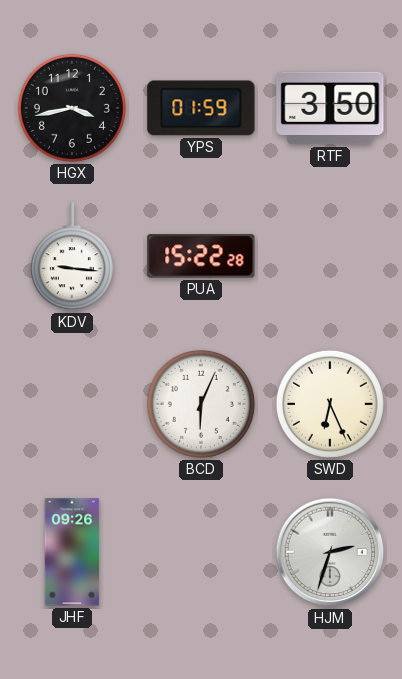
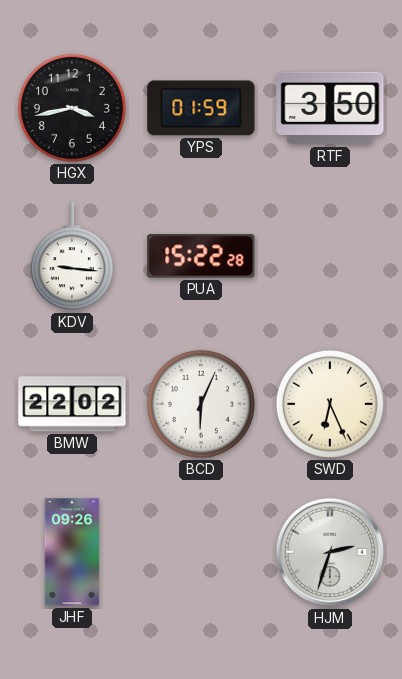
BMW: none -> 22:02
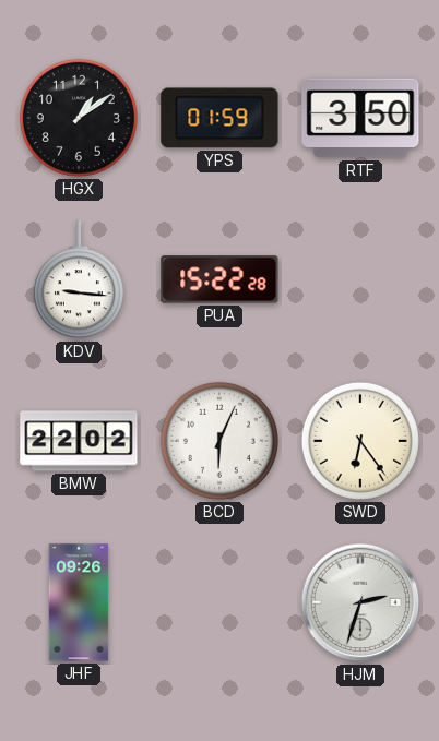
HGX: 3:43 -> 1:09
SWD: 6:26 -> 6:24
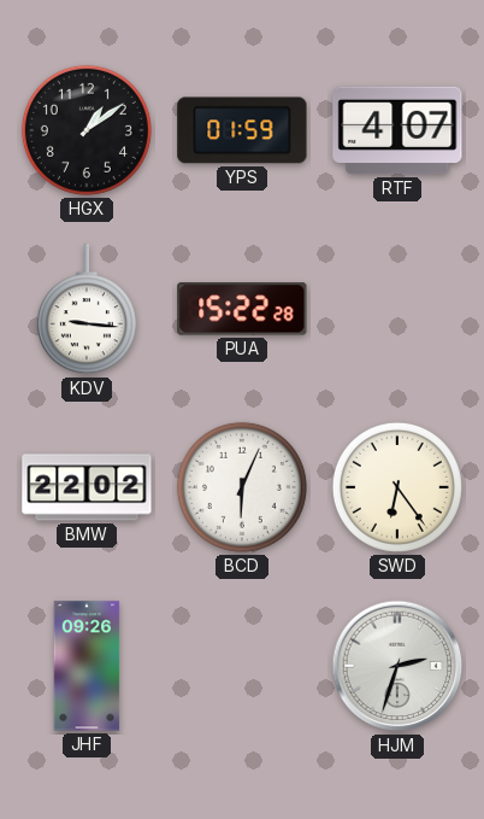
RTF: 3:50 -> 4:07
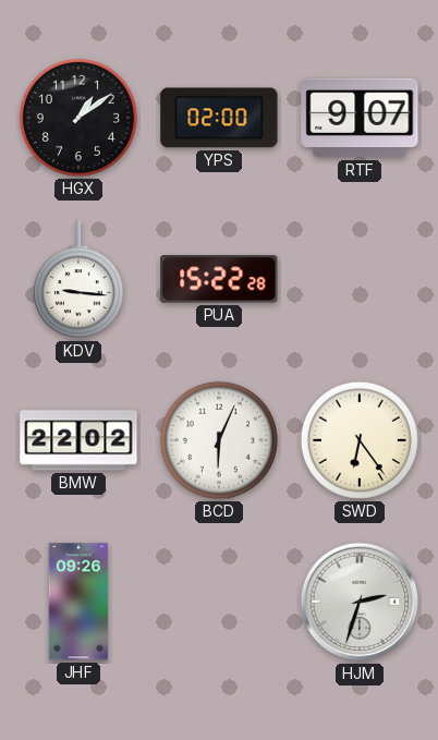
YPS: 01:59 -> 02:00
RTF: 4:07 -> 9:07
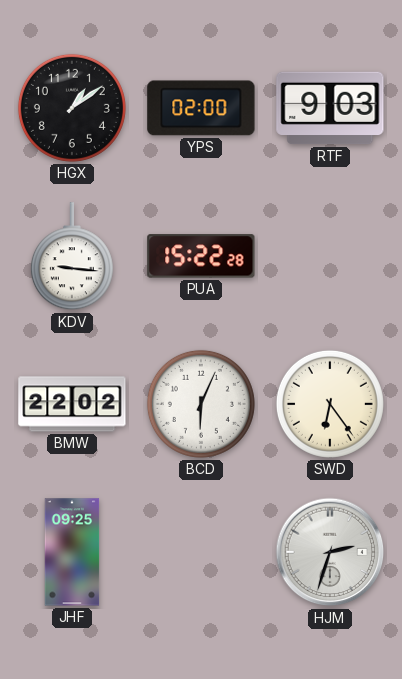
RTF: 9:07 -> 9:03
JHF: 09:26 -> 09:25
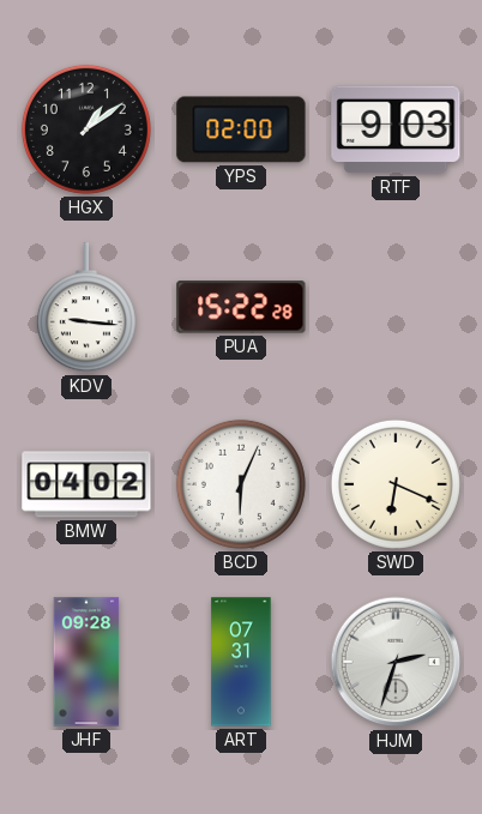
BMW: 22:02 -> 04:02
SWD: 6:24 -> 6:19
JHF: 09:25 -> 09:28
ART: none -> 07:31
